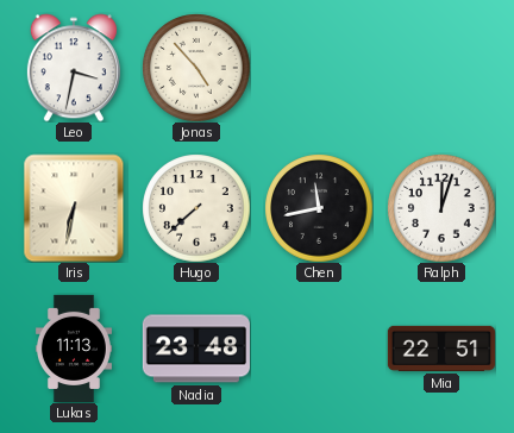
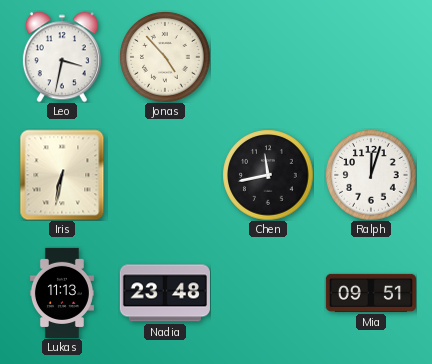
Hugo: 7:38 -> none
Mia: 22:51 -> 09:51
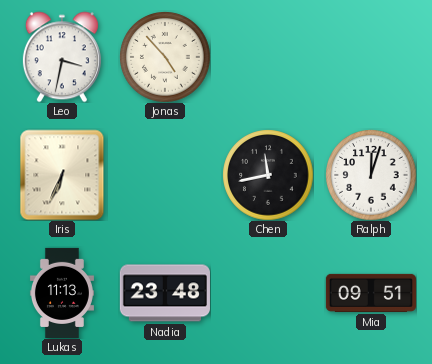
Iris: 6:32 -> 6:34
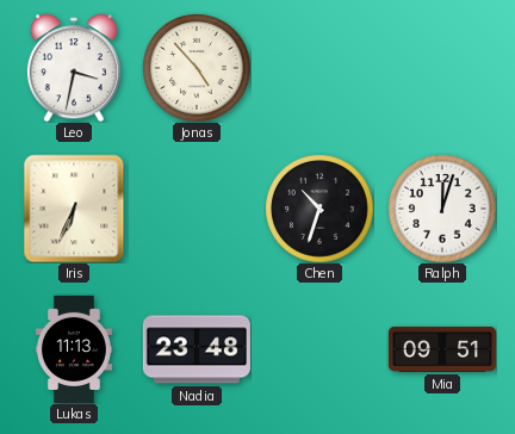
Chen: 11:43 -> 10:33
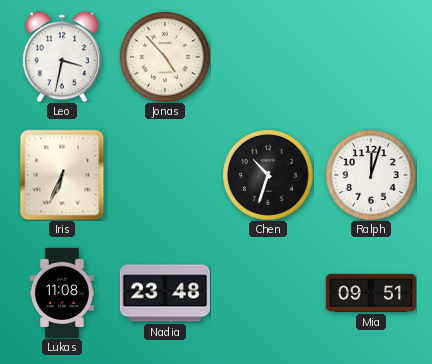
Lukas: 11:13 -> 11:08
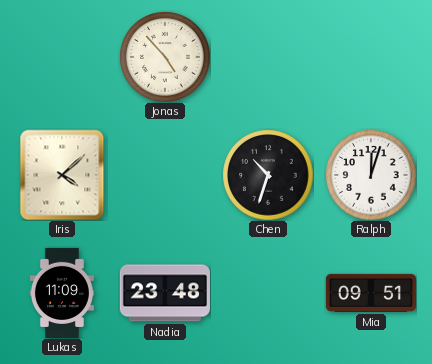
Leo: 3:32 -> none
Iris: 6:34 -> 4:08
Lukas: 11:08 -> 11:09
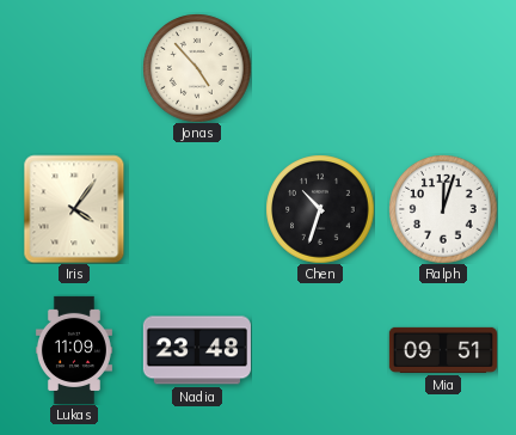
Iris: 4:08 -> 4:06
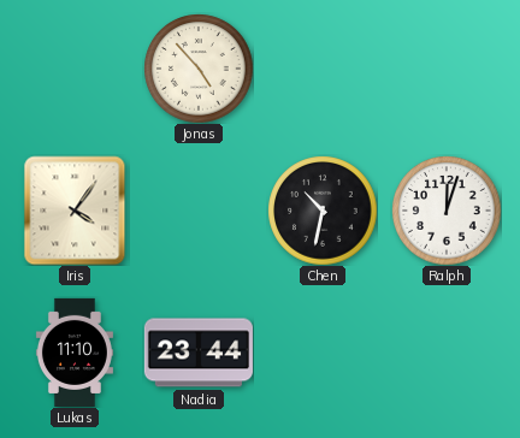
Chen: 10:33 -> 10:32
Lukas: 11:09 -> 11:10
Nadia: 23:48 -> 23:44
Mia: 09:51 -> none
